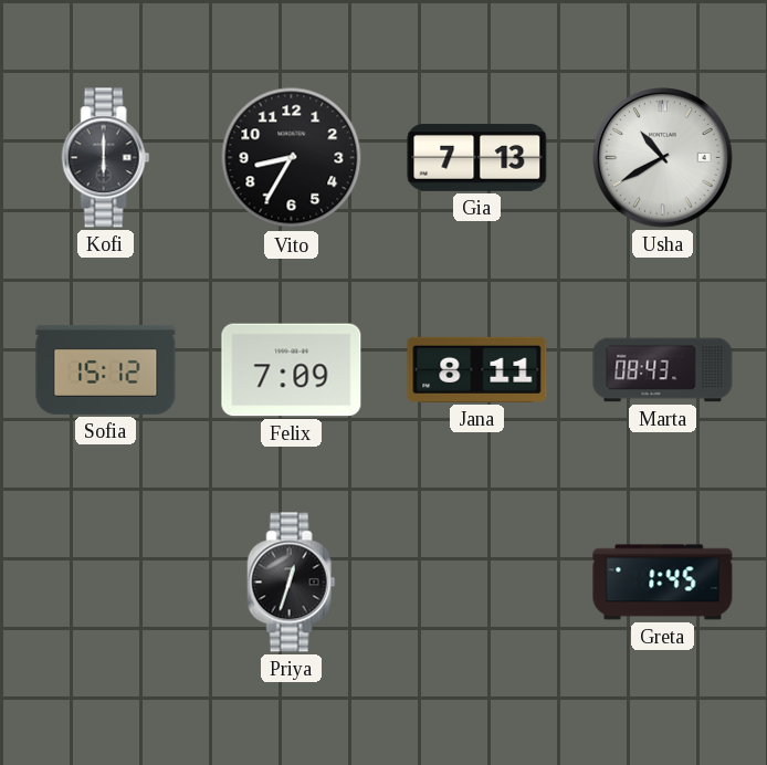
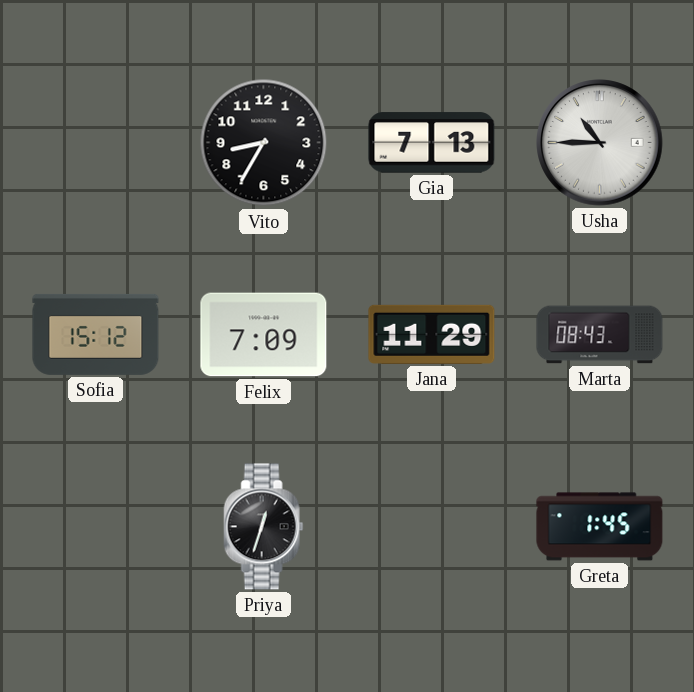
Kofi: 6:00 -> none
Usha: 10:40 -> 10:45
Jana: 8:11 -> 11:29
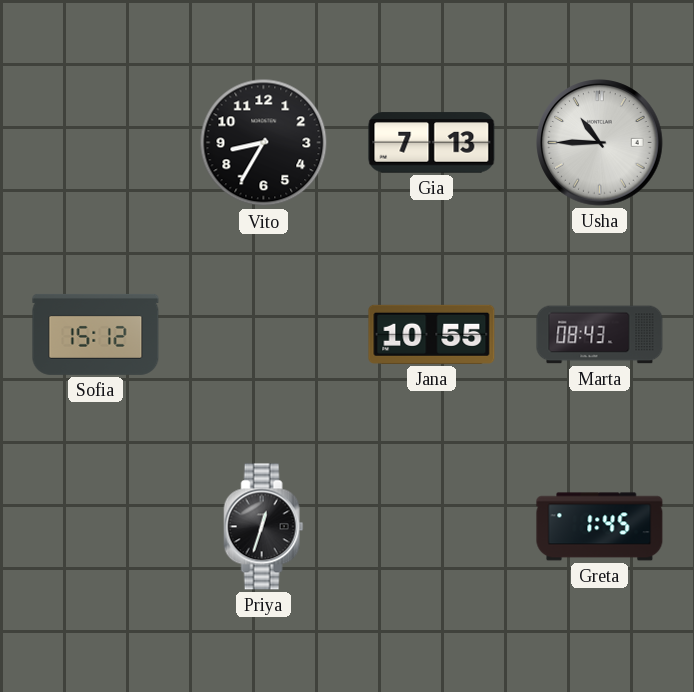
Felix: 7:09 -> none
Jana: 11:29 -> 10:55
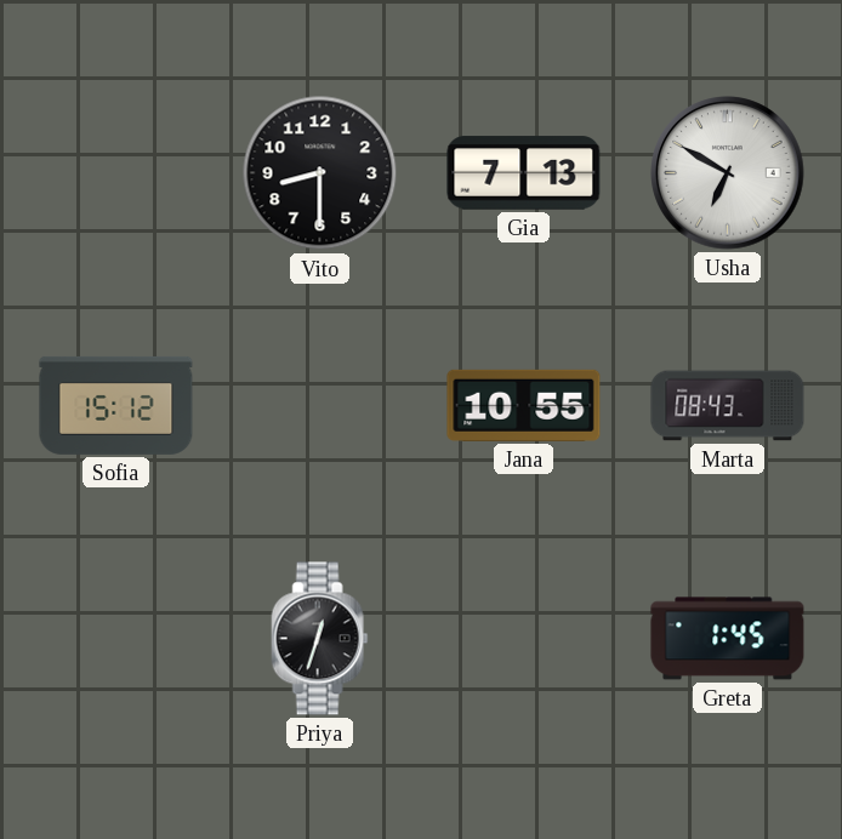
Vito: 8:35 -> 8:30
Usha: 10:45 -> 6:50
